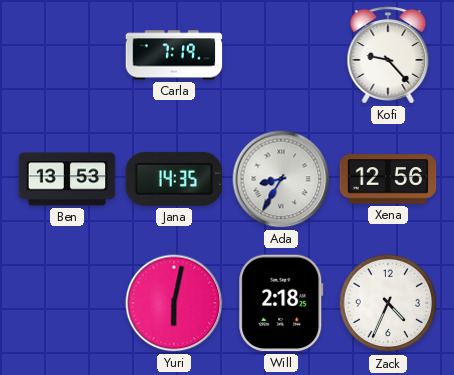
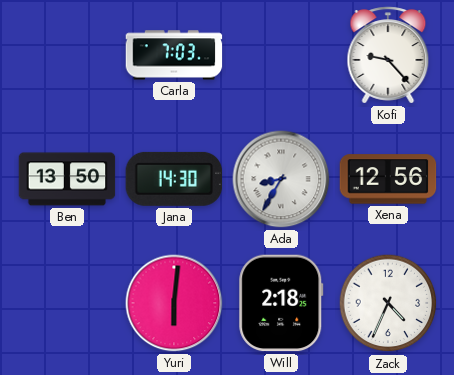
Carla: 7:19 -> 7:03
Ben: 13:53 -> 13:50
Jana: 14:35 -> 14:30
Yuri: 6:02 -> 6:01
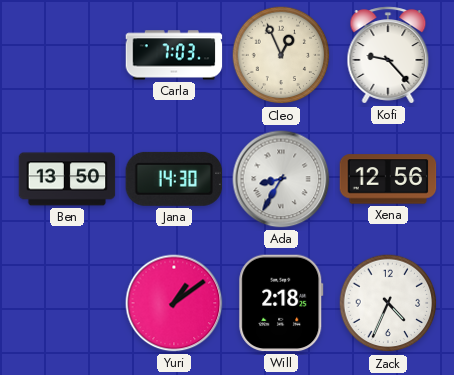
Cleo: none -> 12:56
Yuri: 6:01 -> 1:09
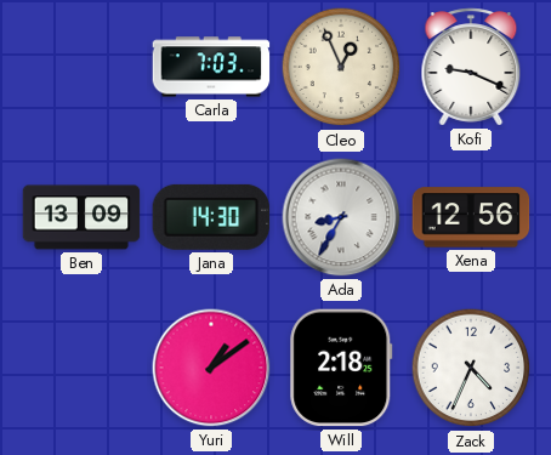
Kofi: 9:23 -> 9:19
Ben: 13:50 -> 13:09
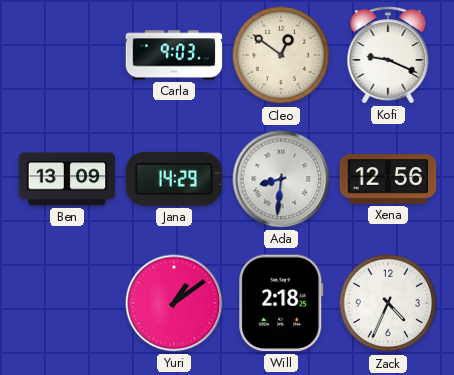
Carla: 7:03 -> 9:03
Cleo: 12:56 -> 12:51
Jana: 14:30 -> 14:29
Ada: 8:35 -> 8:31
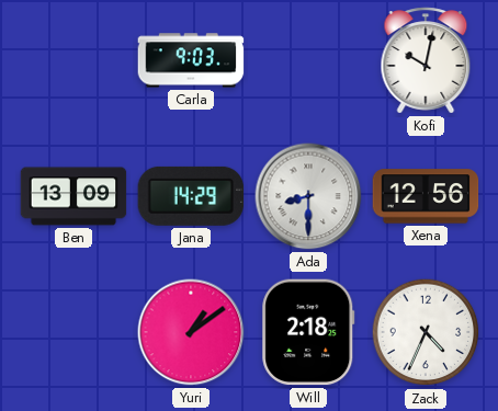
Cleo: 12:51 -> none
Kofi: 9:19 -> 10:02
Ada: 8:31 -> 8:30
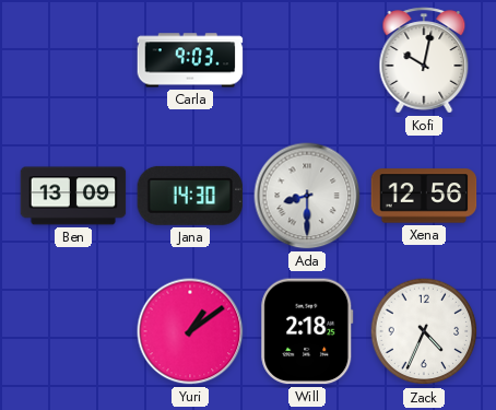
Jana: 14:29 -> 14:30
